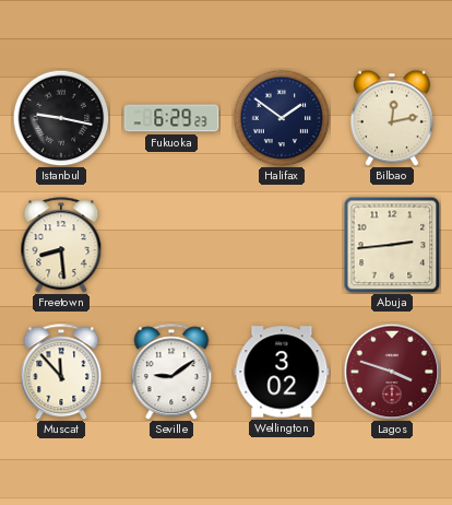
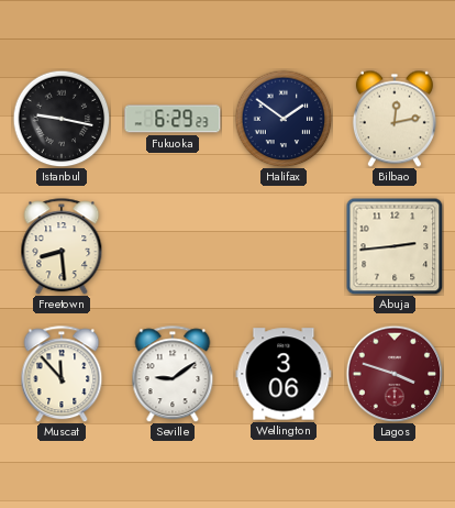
Wellington: 3:02 -> 3:06
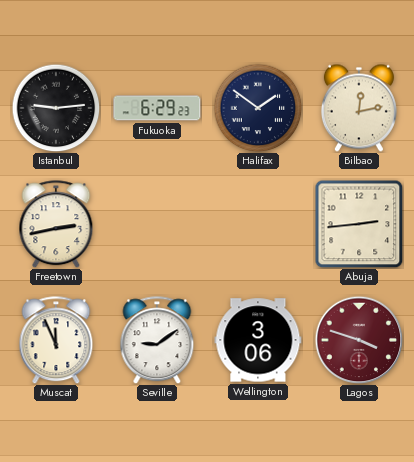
Istanbul: 9:17 -> 9:14
Freetown: 8:29 -> 2:43
Muscat: 11:53 -> 11:56
